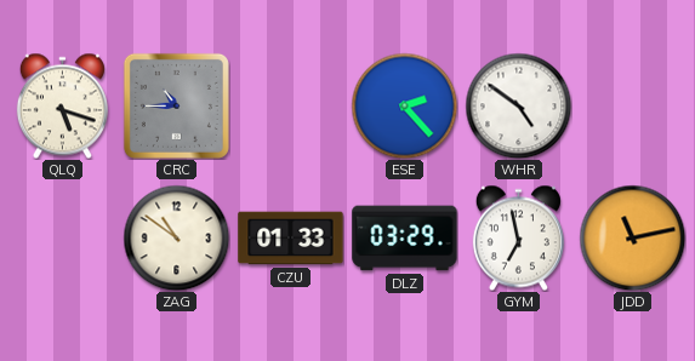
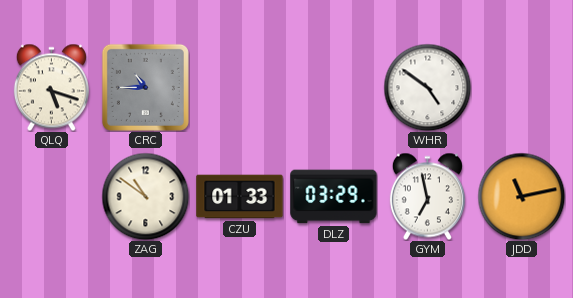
ESE: 2:23 -> none
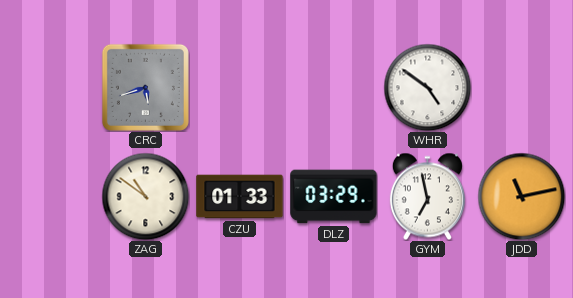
QLQ: 5:18 -> none
CRC: 10:45 -> 5:42
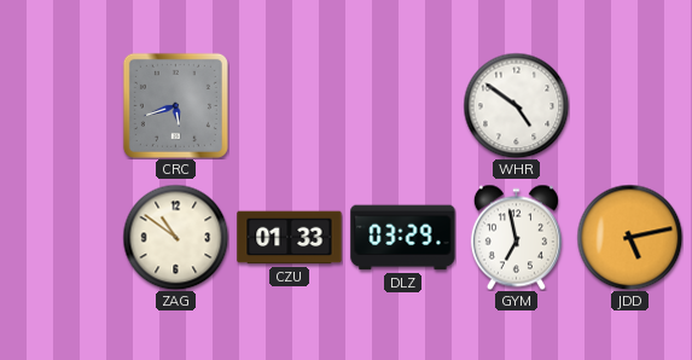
JDD: 11:13 -> 5:13
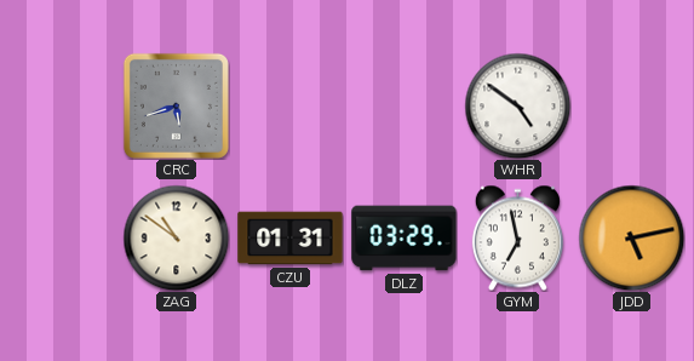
CZU: 01:33 -> 01:31
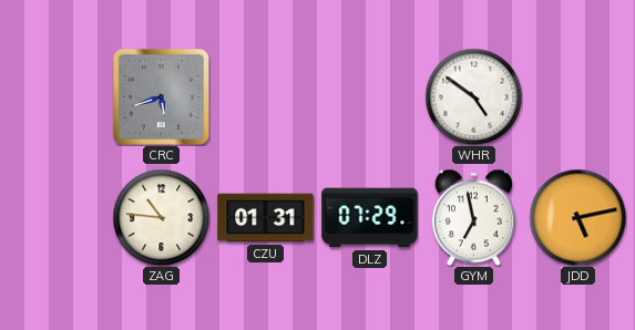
ZAG: 10:51 -> 10:46
DLZ: 03:29 -> 07:29
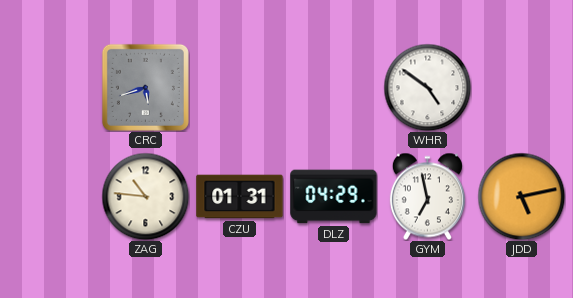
DLZ: 07:29 -> 04:29
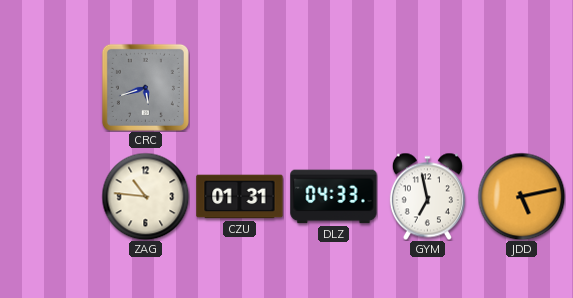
WHR: 4:51 -> none
DLZ: 04:29 -> 04:33
